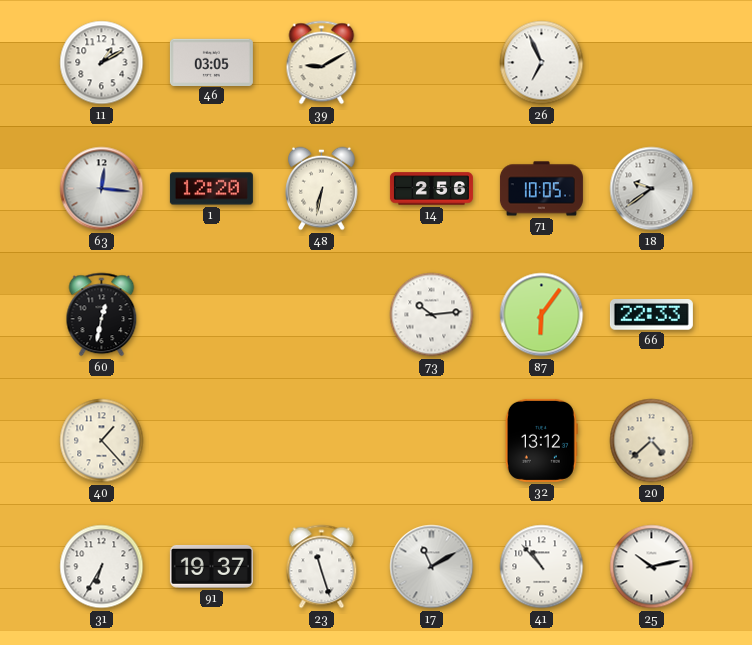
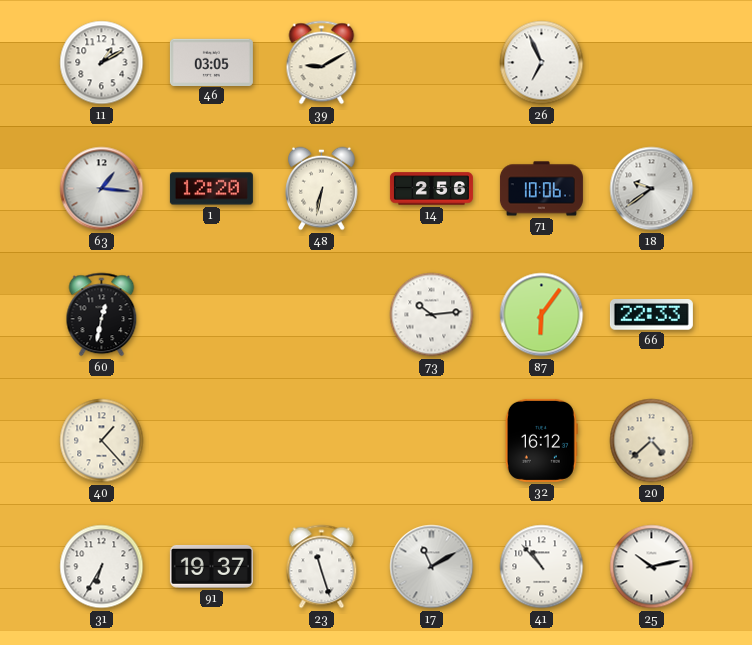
63: 12:16 -> 1:16
71: 10:05 -> 10:06
32: 13:12 -> 16:12
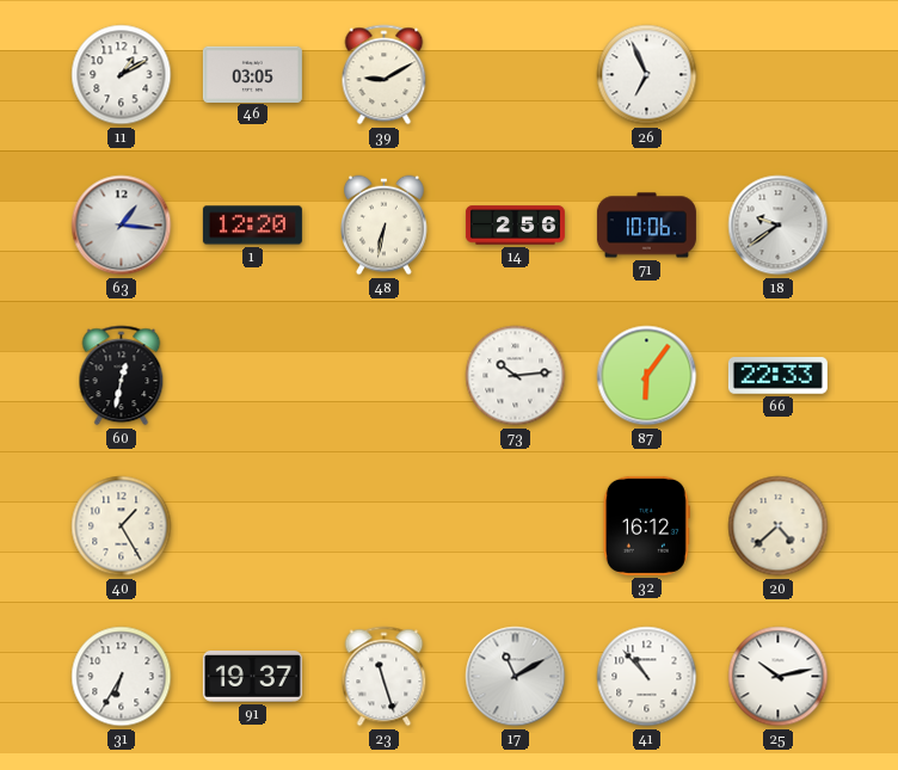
40: 1:23 -> 1:25
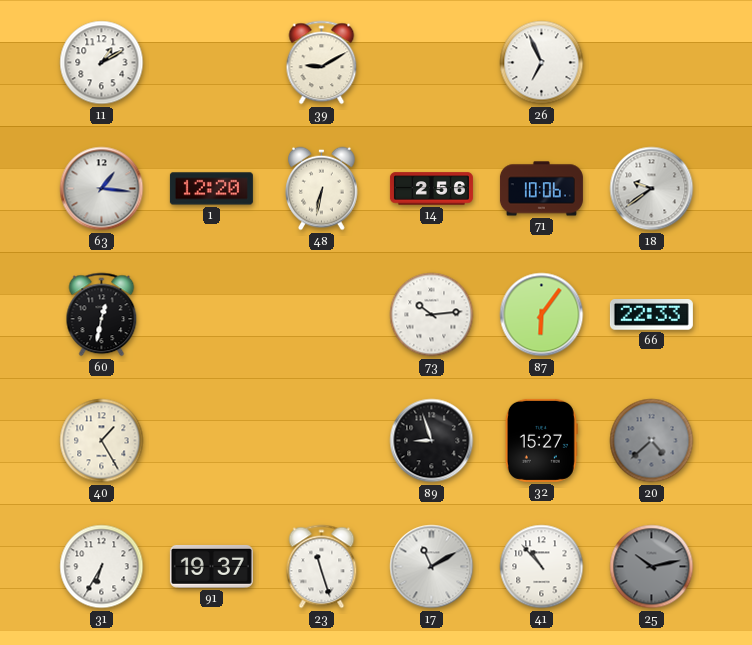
46: 03:05 -> none
89: none -> 8:57
32: 16:12 -> 15:27
20 dial: cream -> grey
25 dial: white -> grey
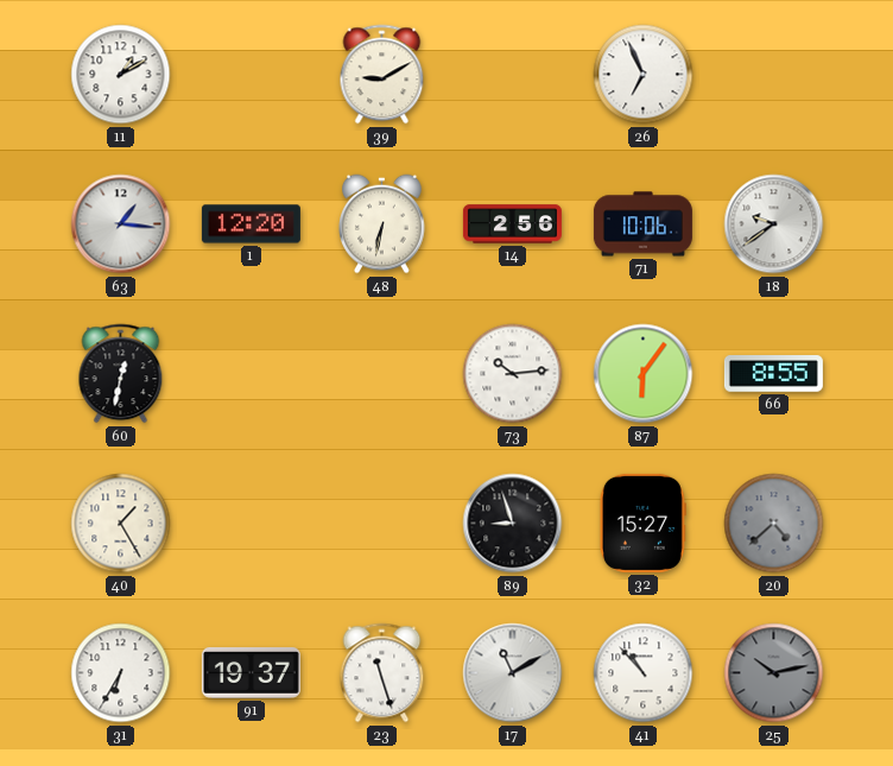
66: 22:33 -> 8:55
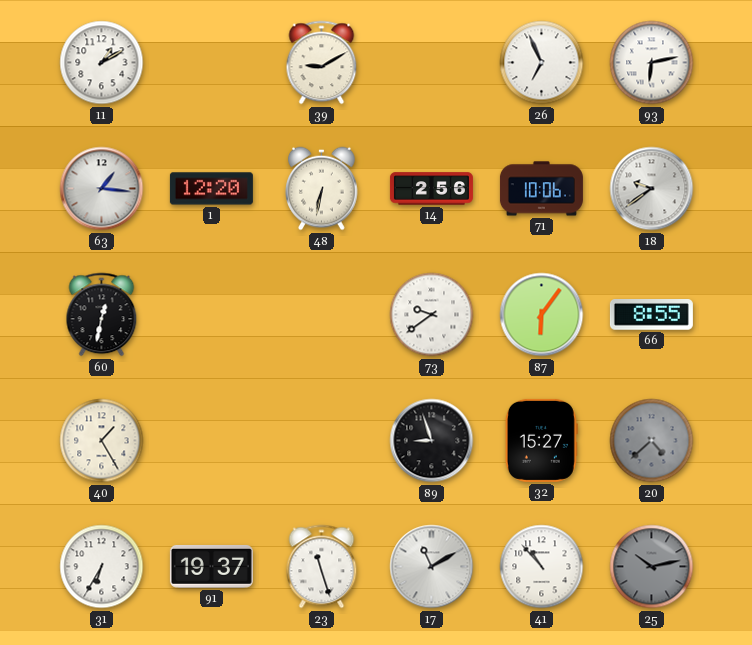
93: none -> 6:13
73: 10:14 -> 9:39
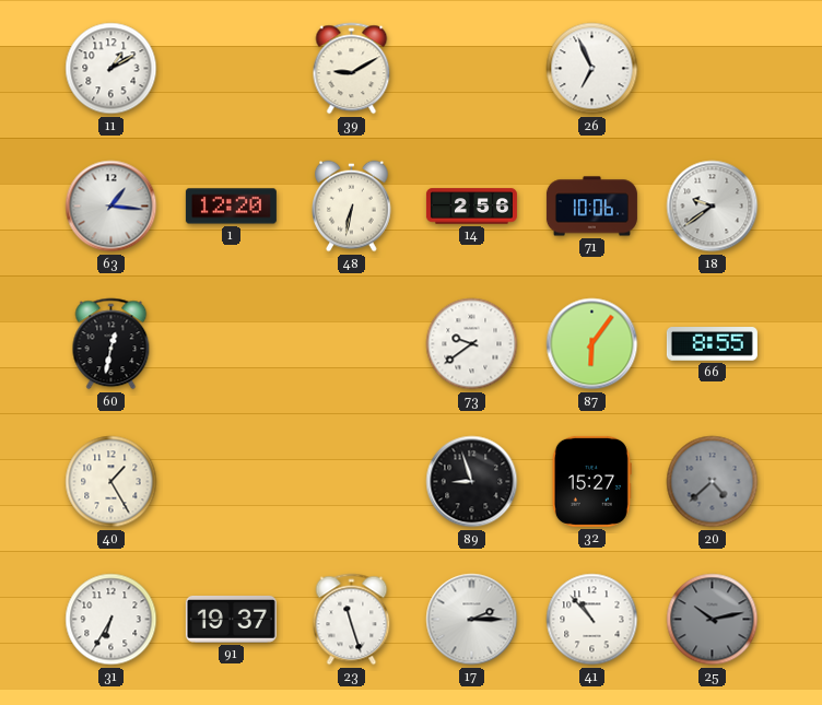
93: 6:13 -> none
17: 11:10 -> 2:15
